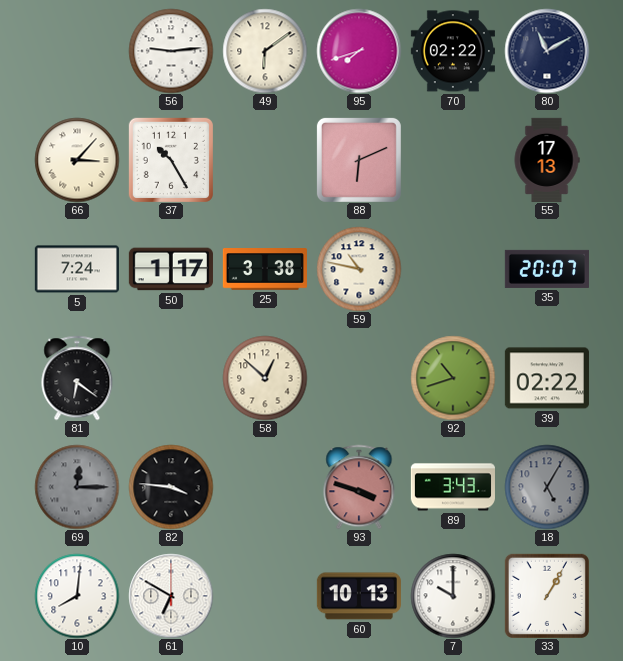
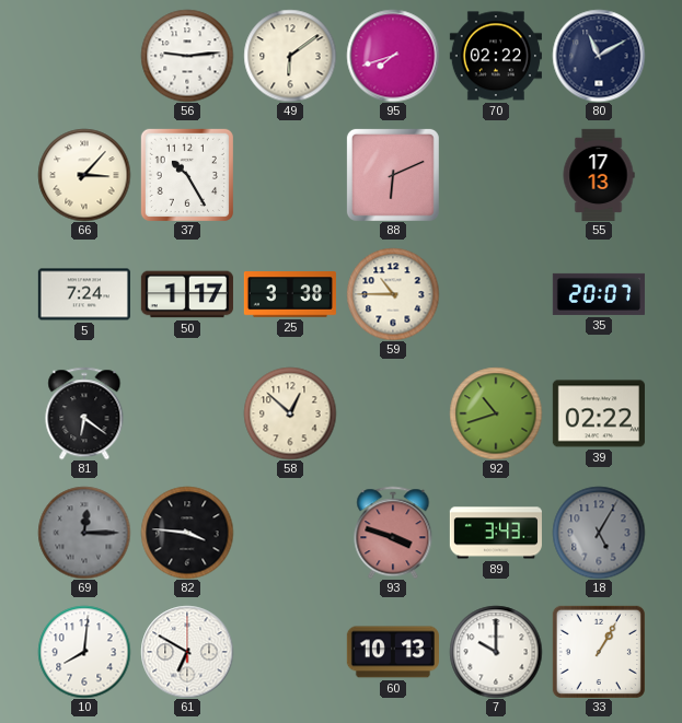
59: 10:47 -> 10:45
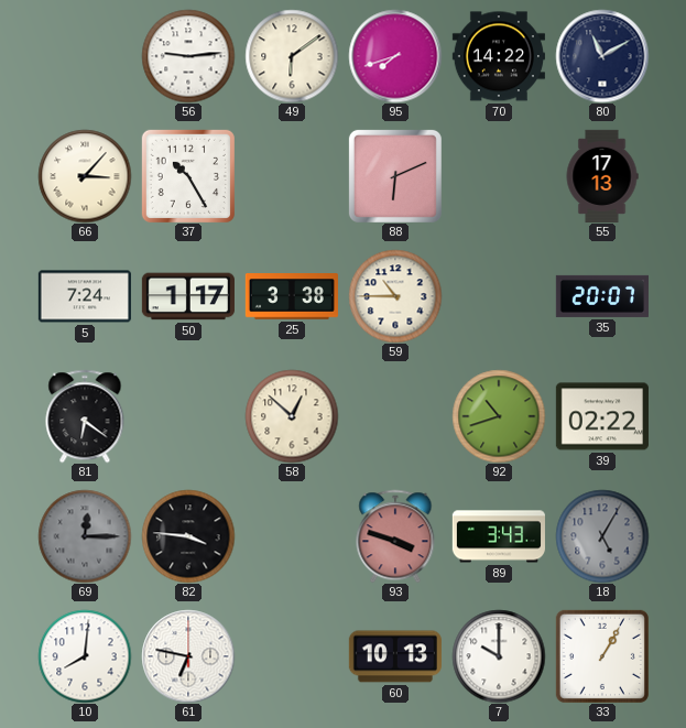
70: 02:22 -> 14:22
61: 6:50 -> 6:47
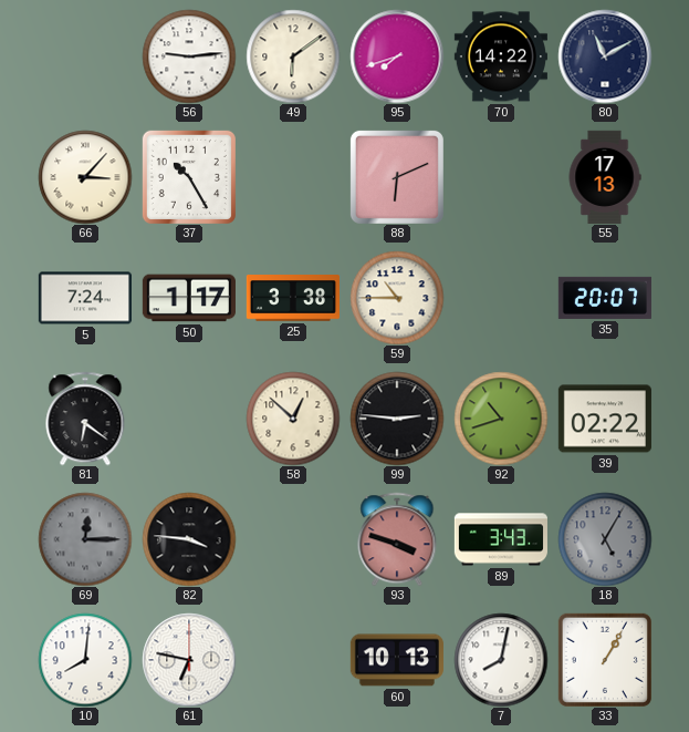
99: none -> 2:46
7: 10:00 -> 8:02
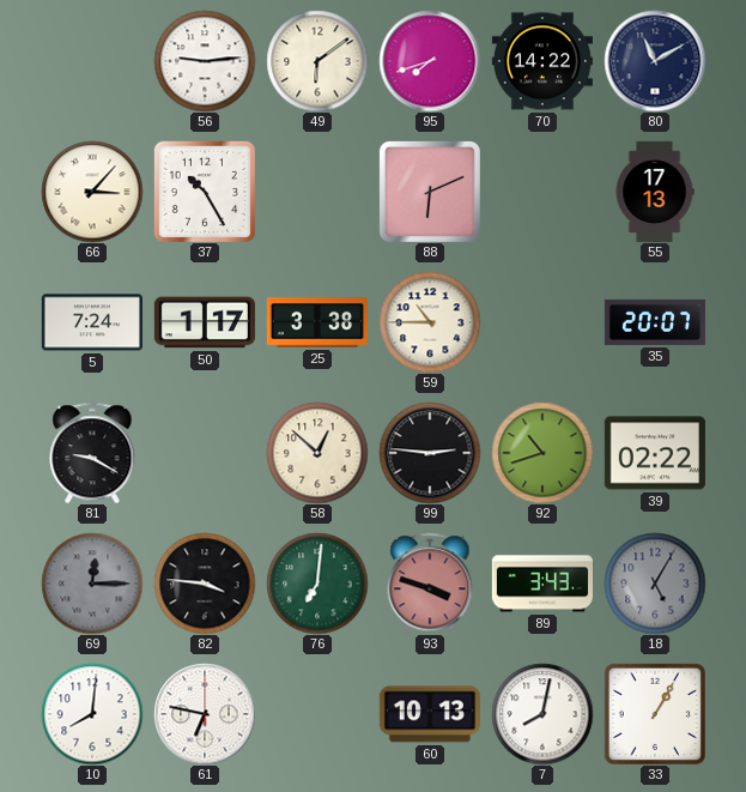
81: 6:21 -> 9:20
76: none -> 7:01
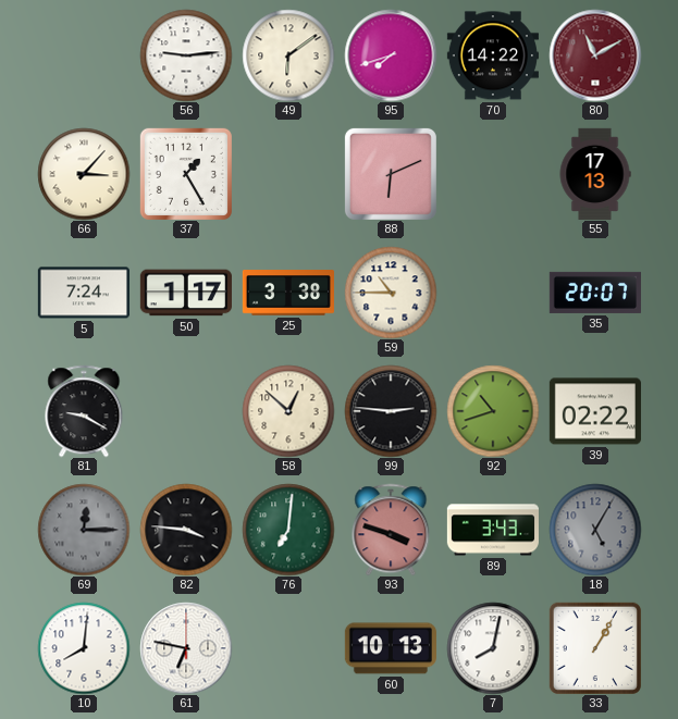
80 dial: navy -> burgundy
37: 10:25 -> 1:25
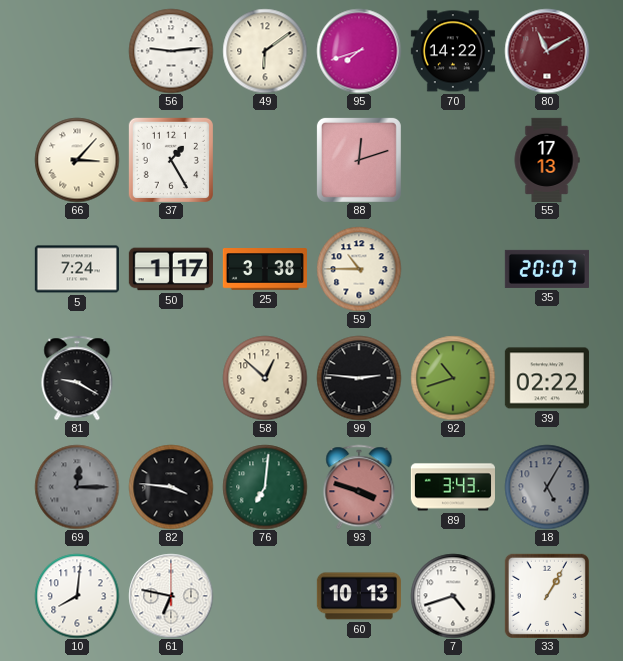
88: 6:11 -> 12:12
7: 8:02 -> 4:42
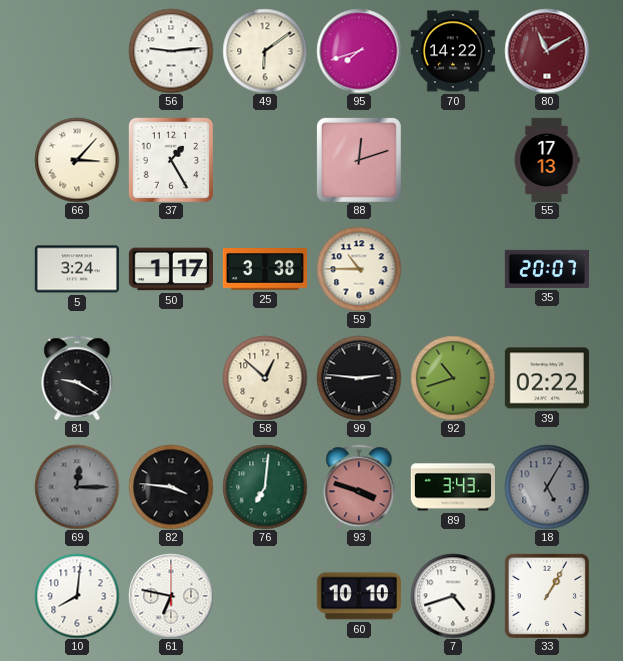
5: 7:24 -> 3:24
60: 10:13 -> 10:10
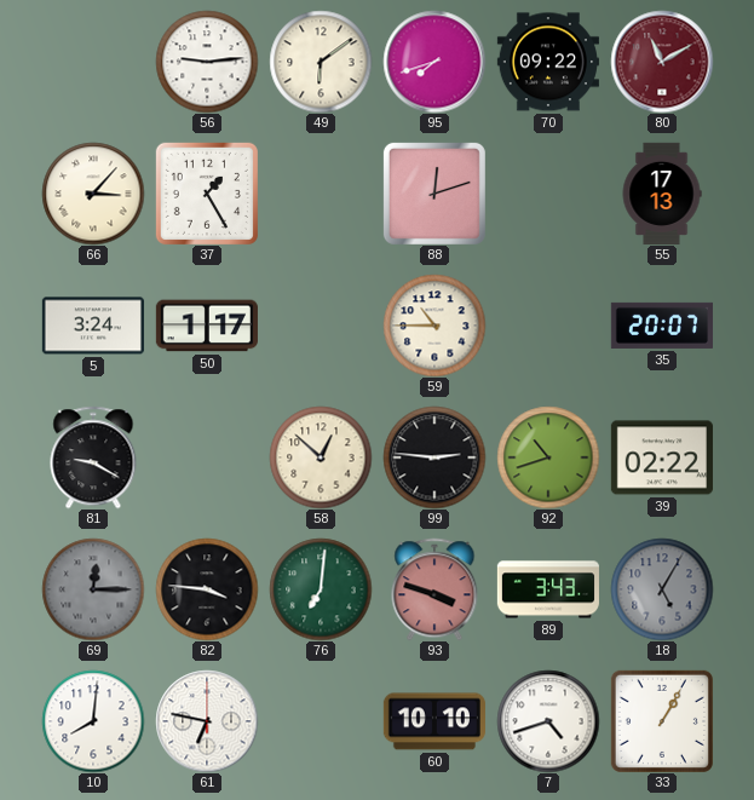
70: 14:22 -> 09:22
25: 3:38 -> none
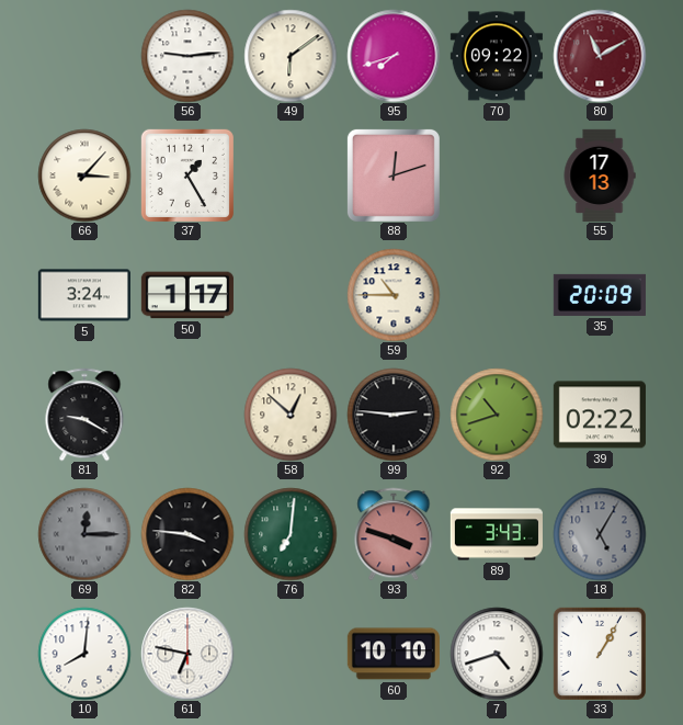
35: 20:07 -> 20:09
